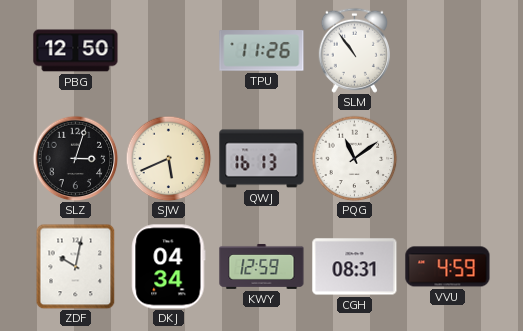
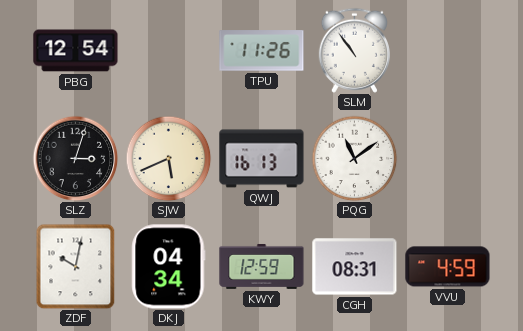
PBG: 12:50 -> 12:54
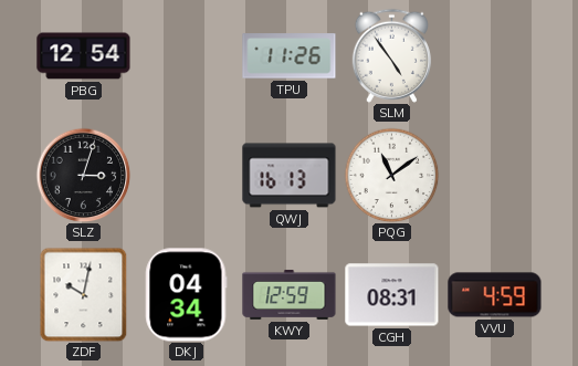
SLM: 10:54 -> 4:54
SJW: 5:41 -> none
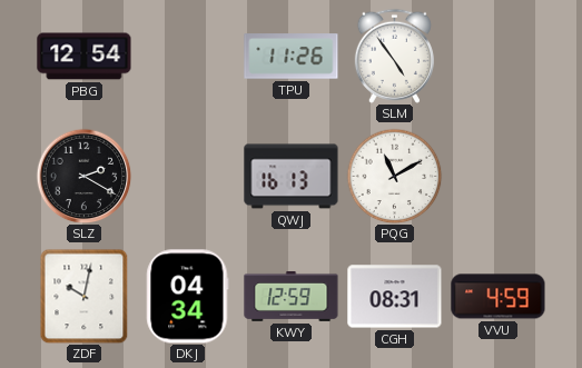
SLZ: 3:03 -> 2:20
PQG: 11:09 -> 11:10
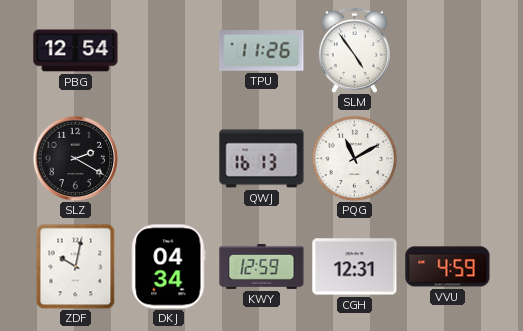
CGH: 08:31 -> 12:31
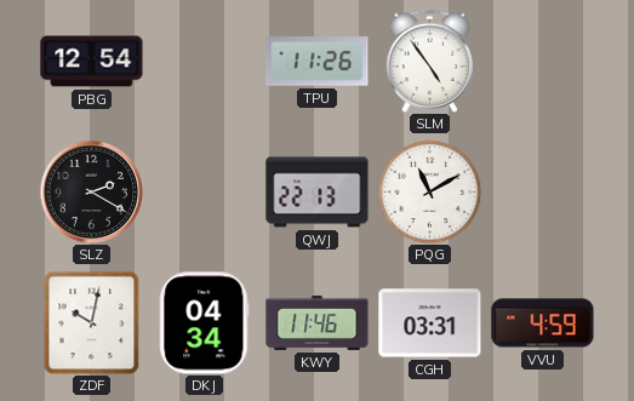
QWJ: 16:13 -> 22:13
KWY: 12:59 -> 11:46
CGH: 12:31 -> 03:31
